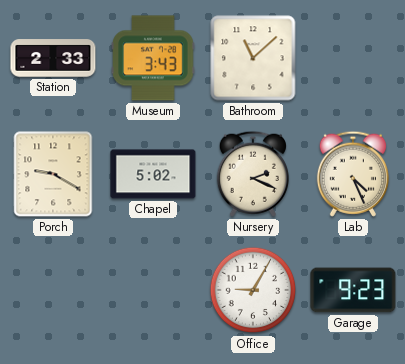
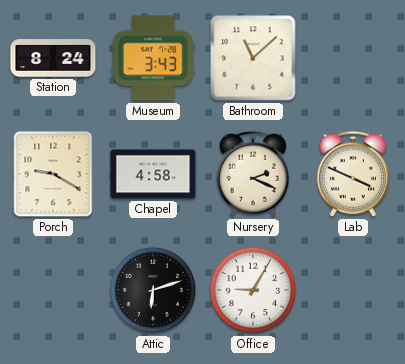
Station: 2:33 -> 8:24
Chapel: 5:02 -> 4:58
Lab: 4:26 -> 3:49
Attic: none -> 6:12
Garage: 9:23 -> none
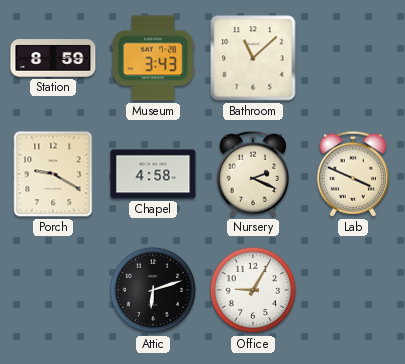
Station: 8:24 -> 8:59
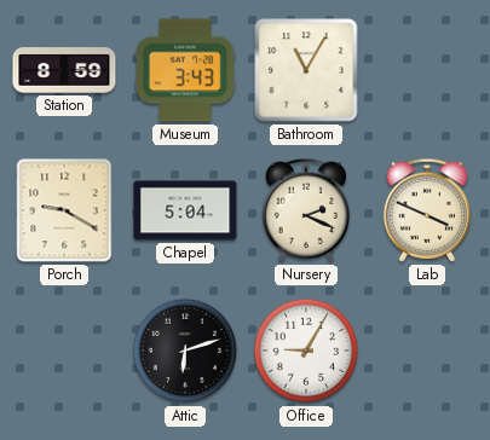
Bathroom: 11:08 -> 11:05
Chapel: 4:58 -> 5:04
